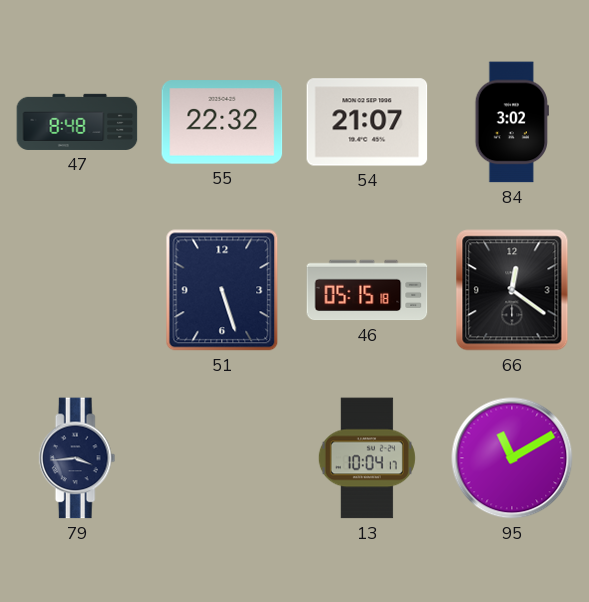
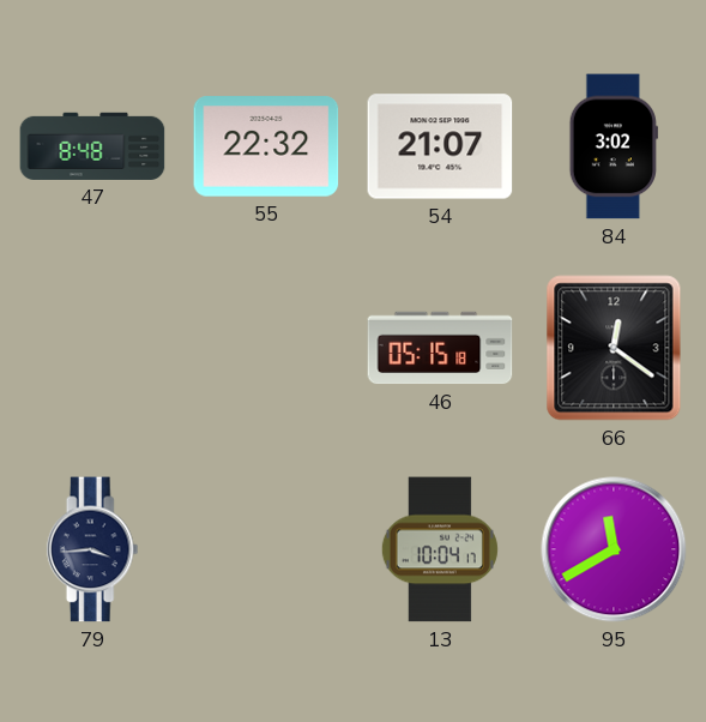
51: 5:27 -> none
95: 11:10 -> 11:40
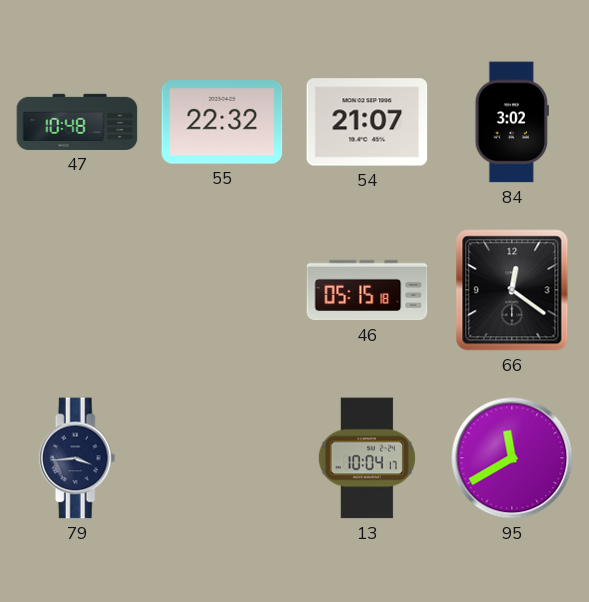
47: 8:48 -> 10:48
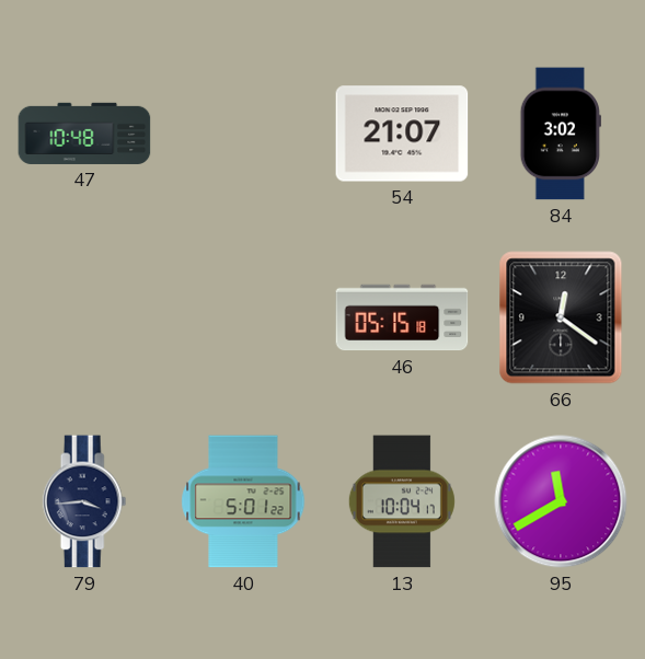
55: 22:32 -> none
40: none -> 5:01
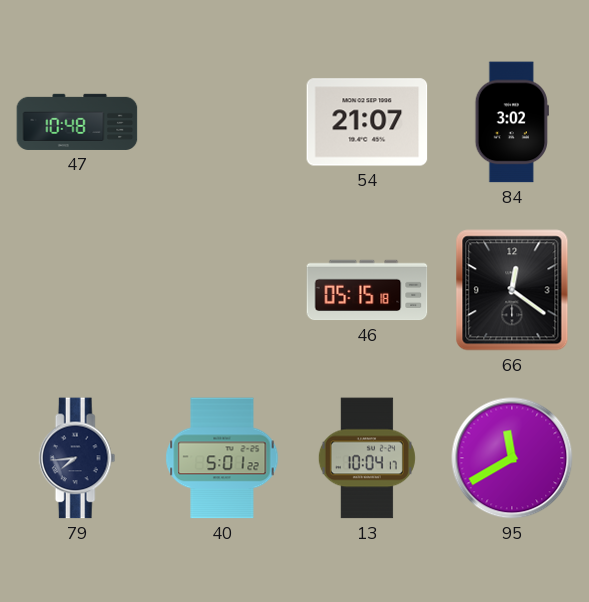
79: 3:44 -> 7:44
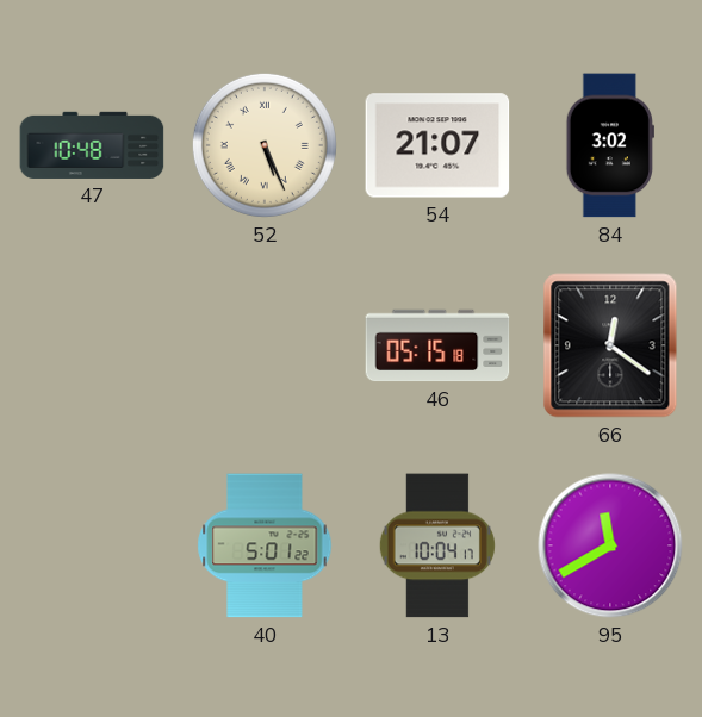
52: none -> 5:26
79: 7:44 -> none
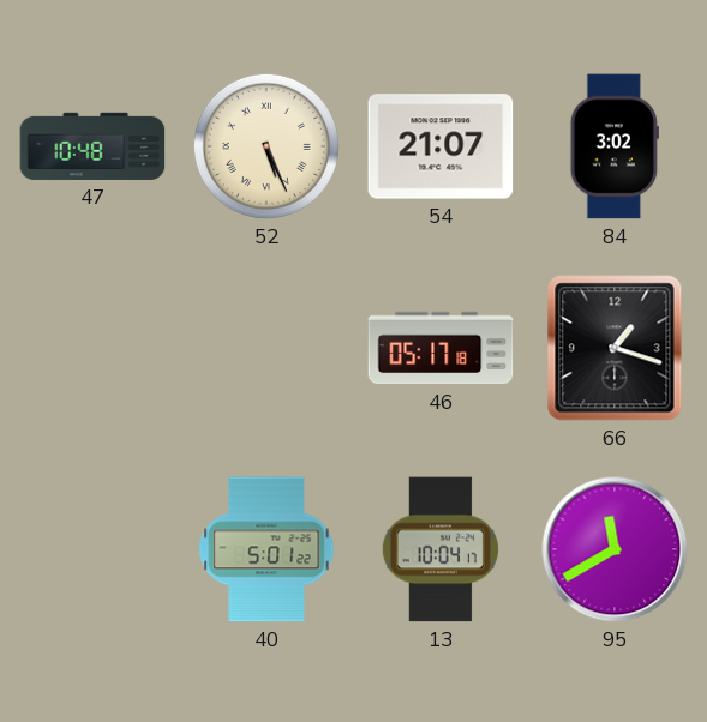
46: 05:15 -> 05:17
66: 12:21 -> 1:18
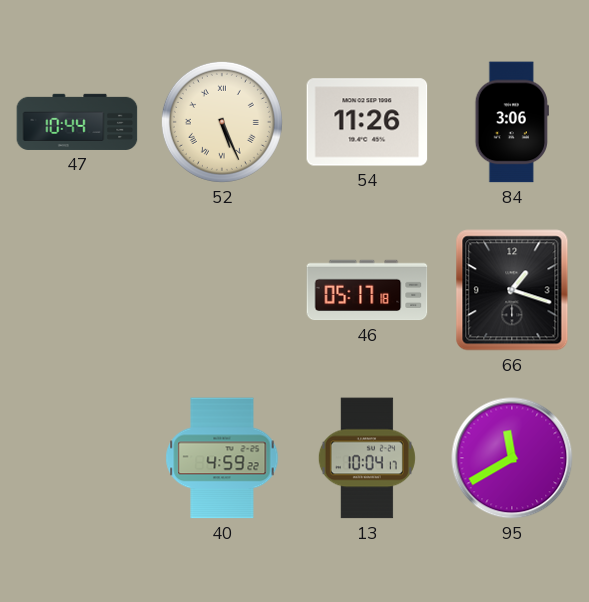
47: 10:48 -> 10:44
54: 21:07 -> 11:26
84: 3:02 -> 3:06
40: 5:01 -> 4:59
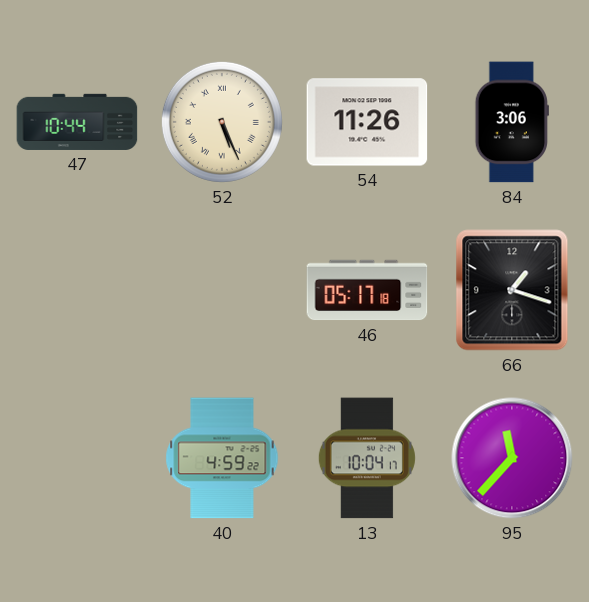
95: 11:40 -> 11:37
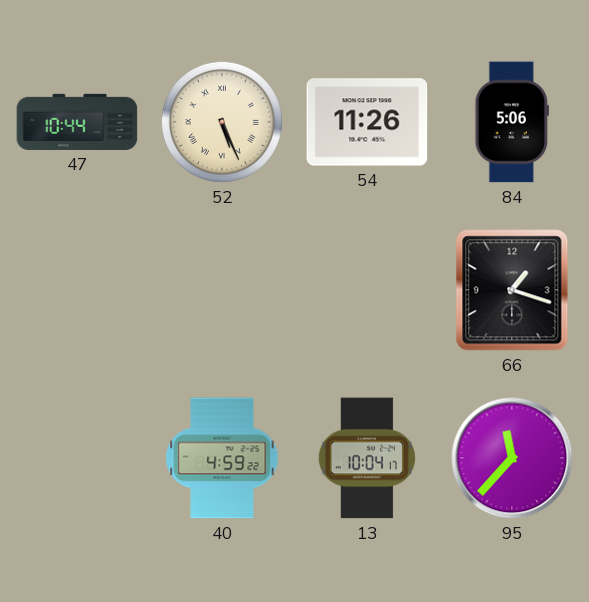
84: 3:06 -> 5:06
46: 05:17 -> none
